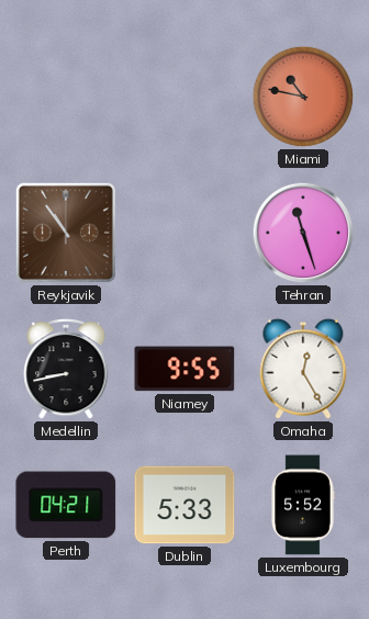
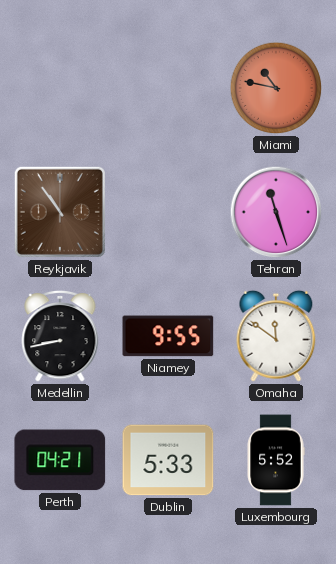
Omaha: 12:25 -> 11:51
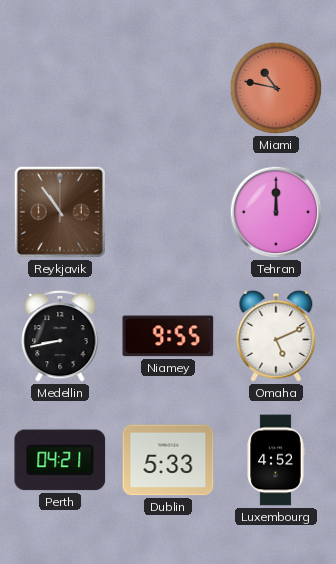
Tehran: 11:27 -> 12:00
Omaha: 11:51 -> 5:11
Luxembourg: 5:52 -> 4:52
